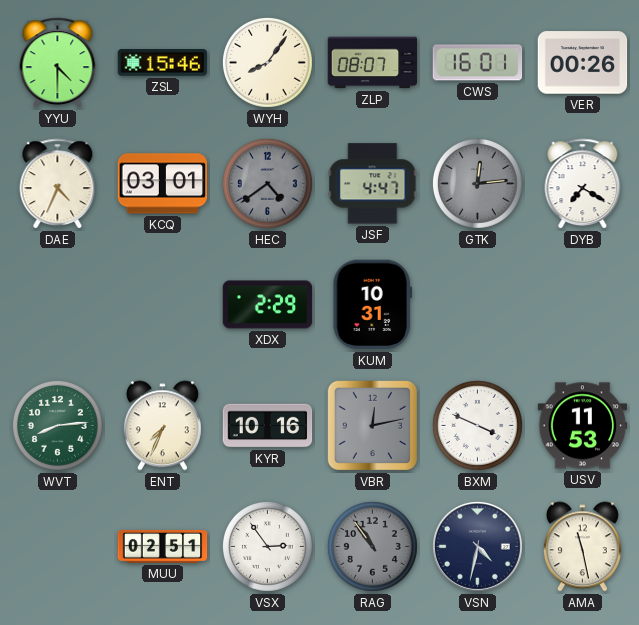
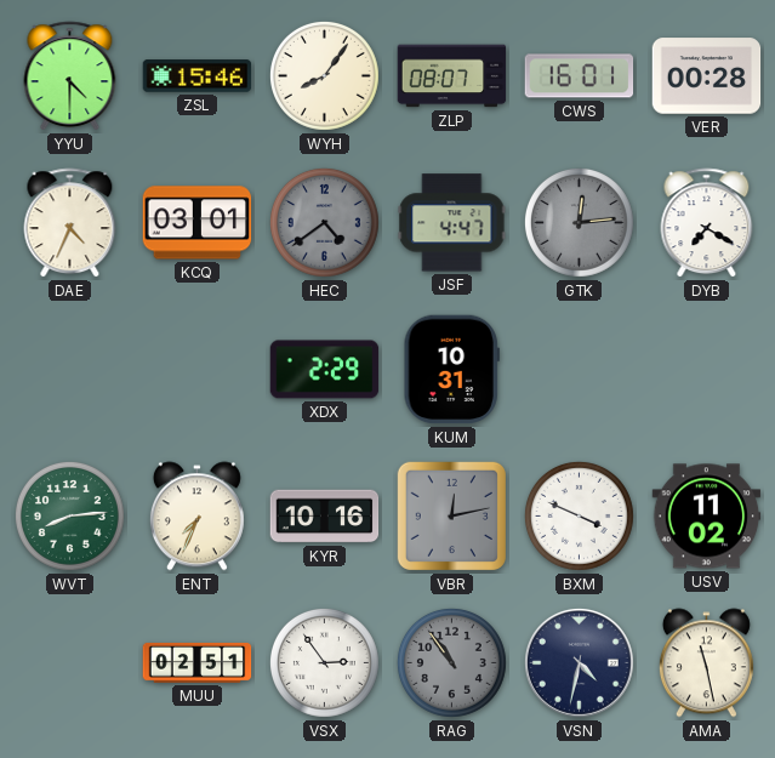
VER: 00:26 -> 00:28
USV: 11:53 -> 11:02
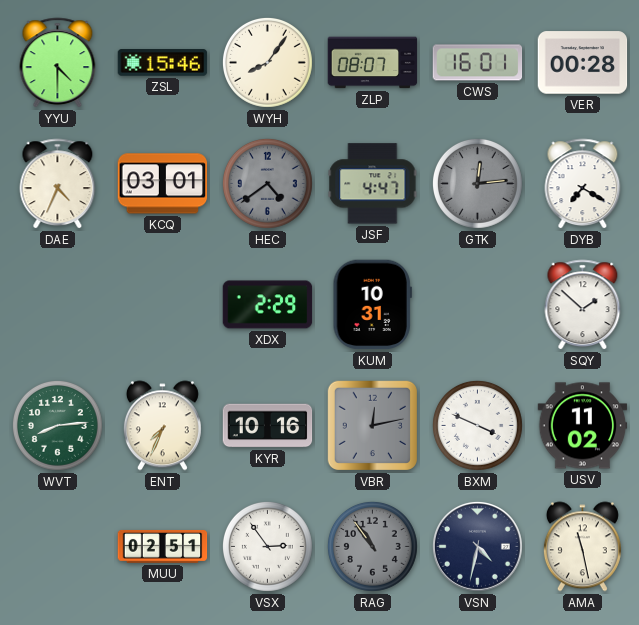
SQY: none -> 1:52
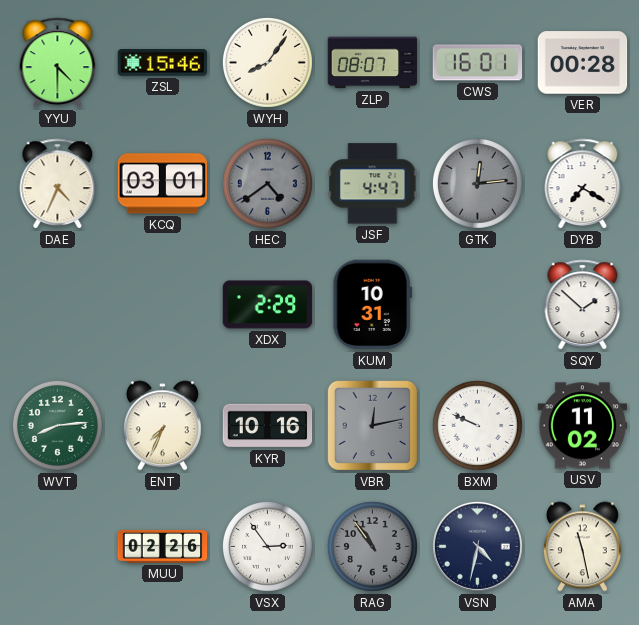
BXM: 3:49 -> 9:49
MUU: 02:51 -> 02:26
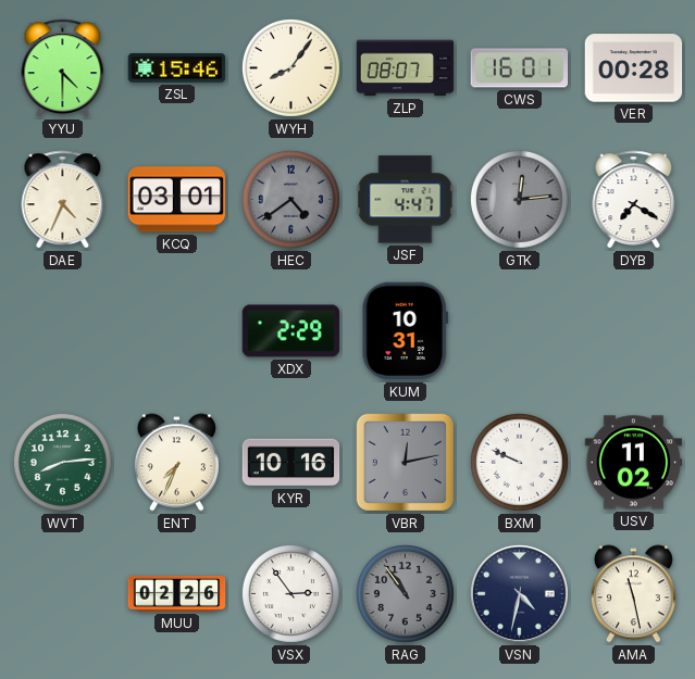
SQY: 1:52 -> none
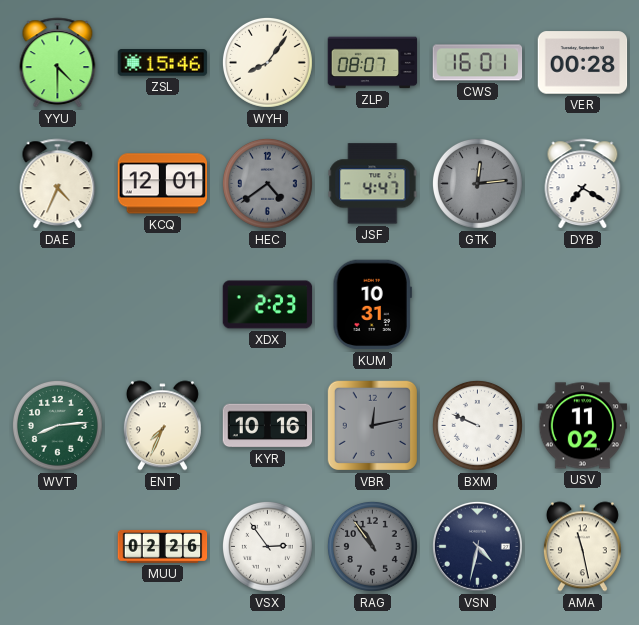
KCQ: 03:01 -> 12:01
XDX: 2:29 -> 2:23
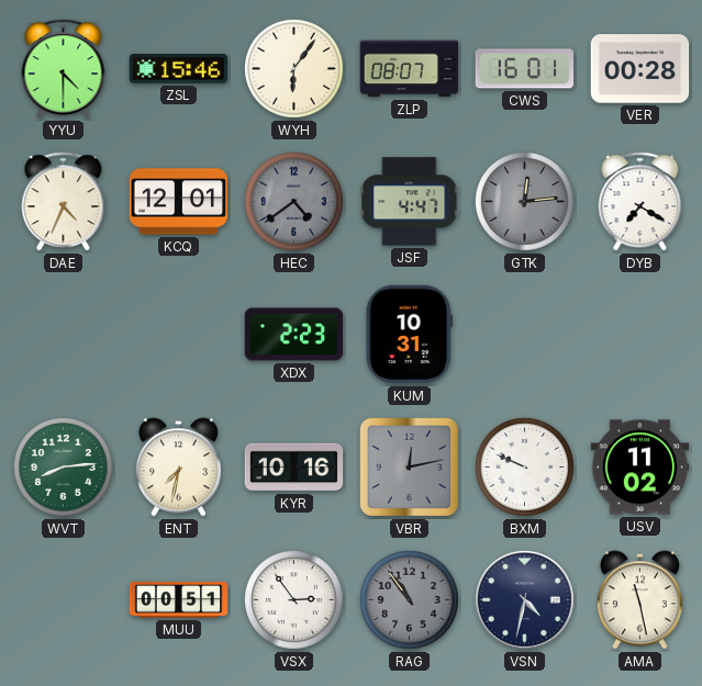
WYH: 8:06 -> 6:06
ENT: 7:34 -> 7:32
MUU: 02:26 -> 00:51
